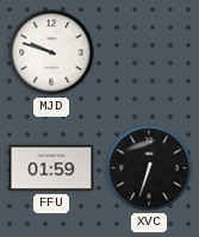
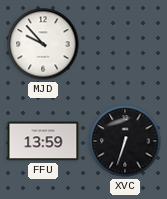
MJD: 9:48 -> 9:53
FFU: 01:59 -> 13:59
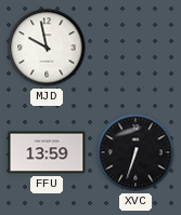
MJD: 9:53 -> 9:58
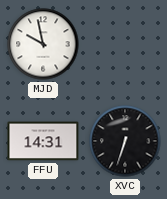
FFU: 13:59 -> 14:31
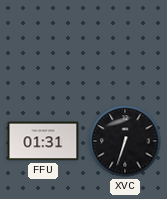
MJD: 9:58 -> none
FFU: 14:31 -> 01:31
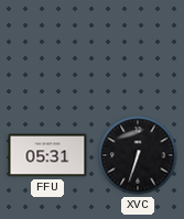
FFU: 01:31 -> 05:31
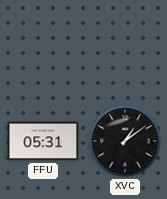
XVC: 6:33 -> 1:09
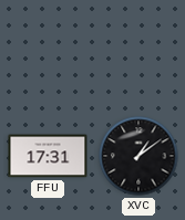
FFU: 05:31 -> 17:31
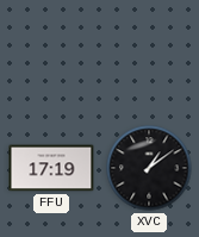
FFU: 17:31 -> 17:19
